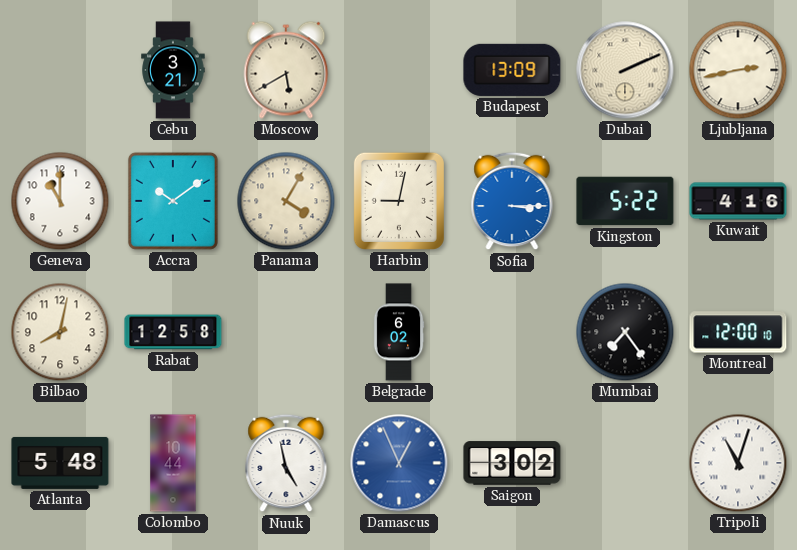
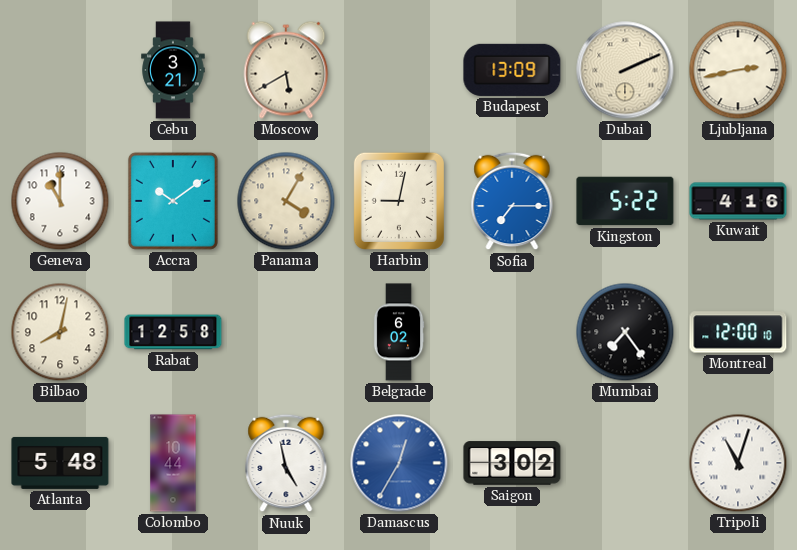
Sofia: 3:15 -> 7:15
Damascus: 12:56 -> 12:35
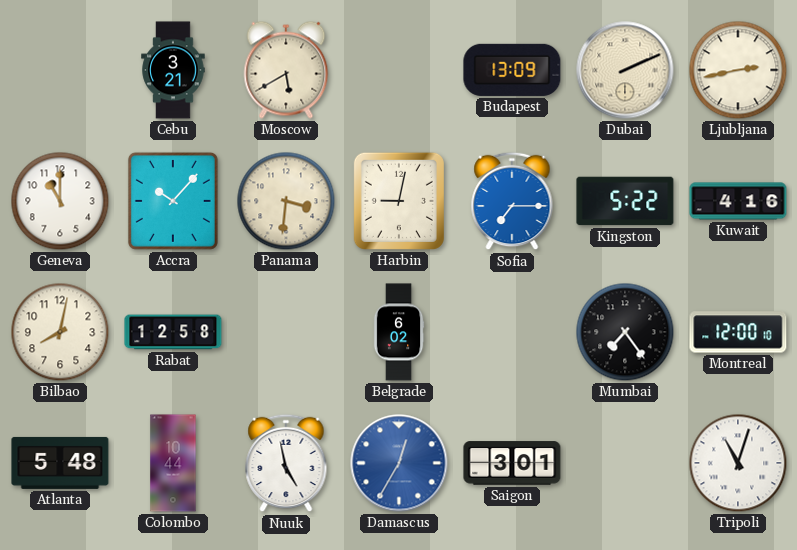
Accra: 10:09 -> 10:07
Panama: 4:05 -> 3:31
Saigon: 3:02 -> 3:01
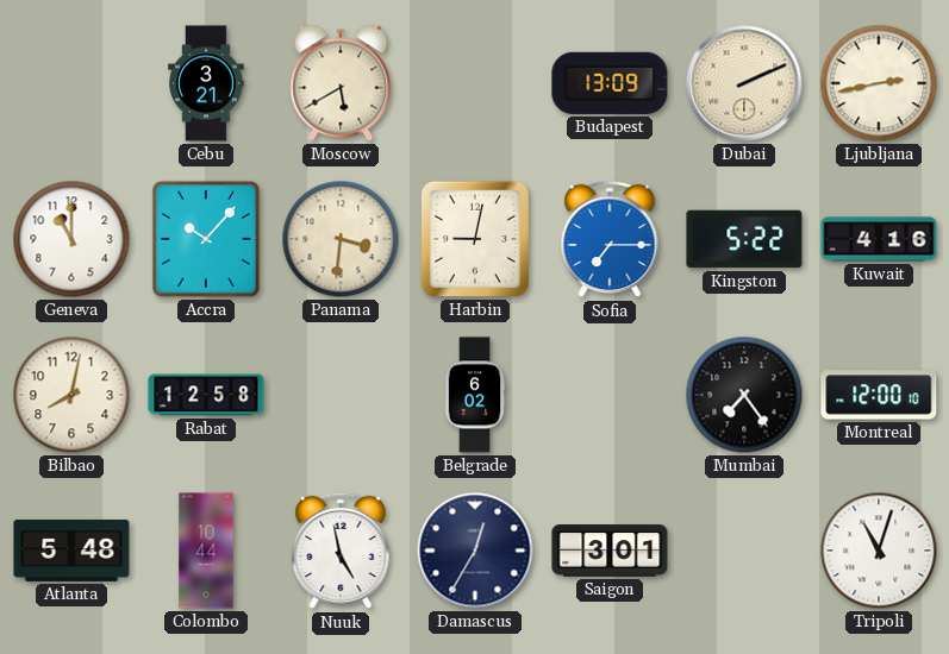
Damascus dial: blue -> navy
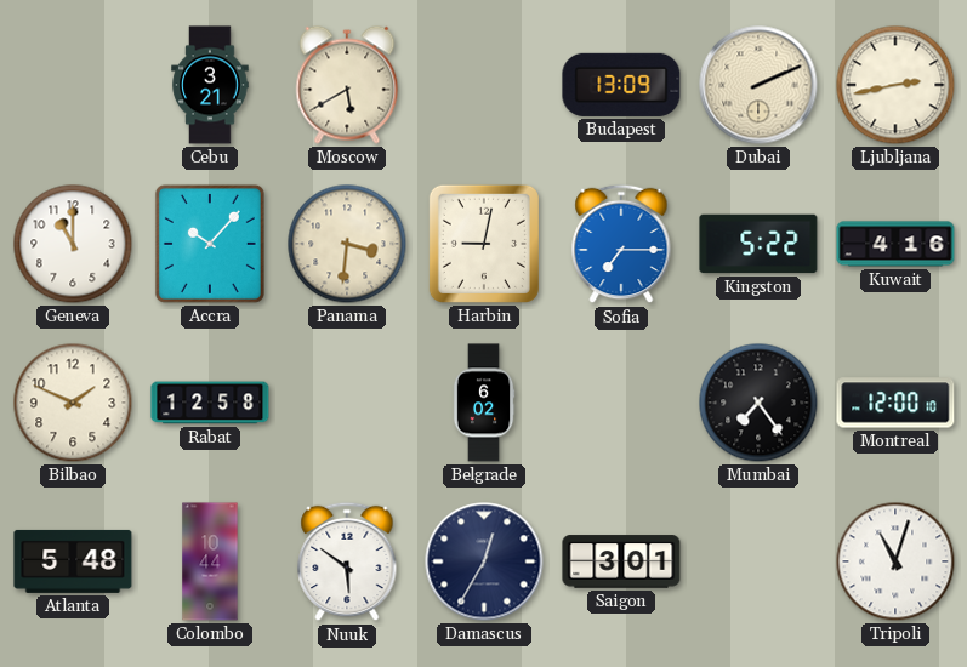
Bilbao: 8:02 -> 1:49
Nuuk: 4:58 -> 5:51
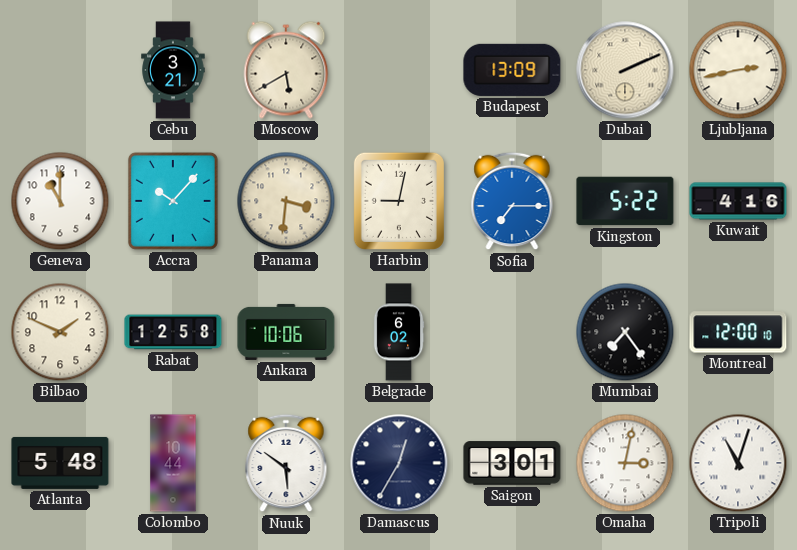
Ankara: none -> 10:06
Omaha: none -> 3:02
